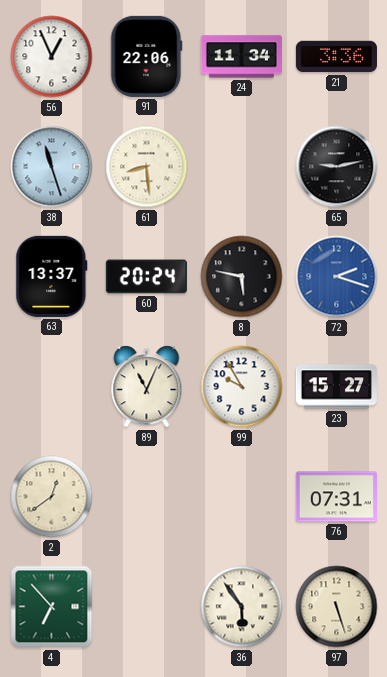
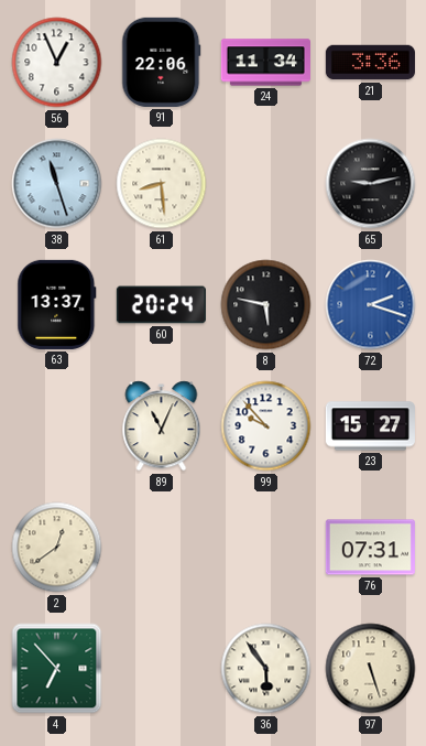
99: 9:55 -> 9:53
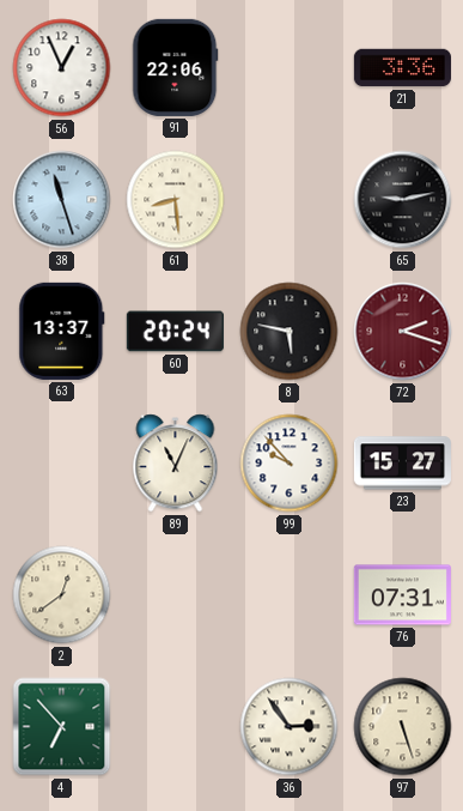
24: 11:34 -> none
72 dial: blue -> burgundy
36: 5:54 -> 2:54
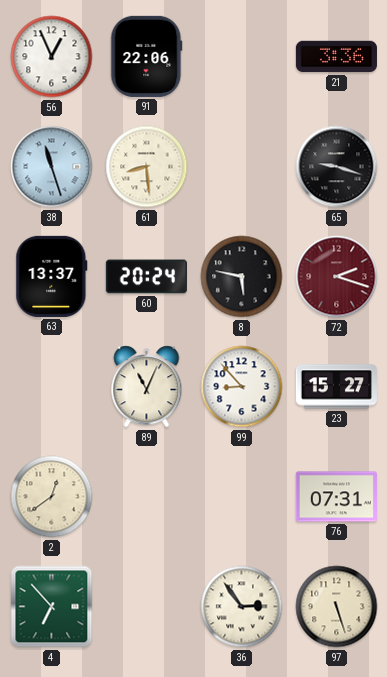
65: 9:13 -> 9:18
99: 9:53 -> 8:53
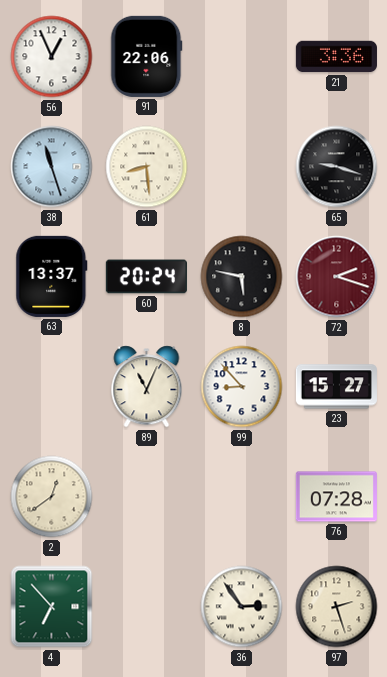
76: 07:31 -> 07:28
97: 5:27 -> 2:27
